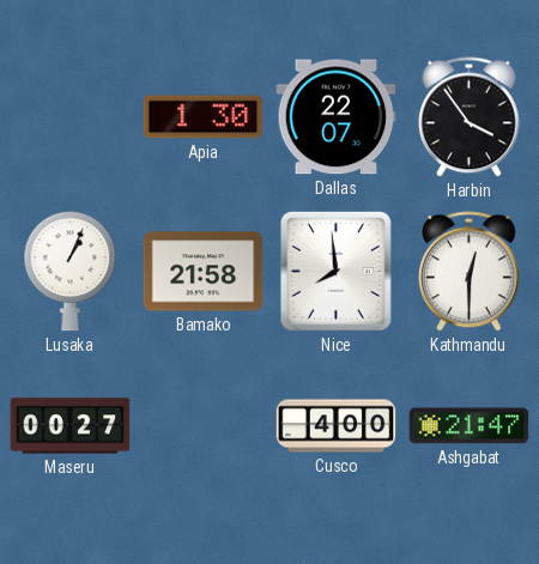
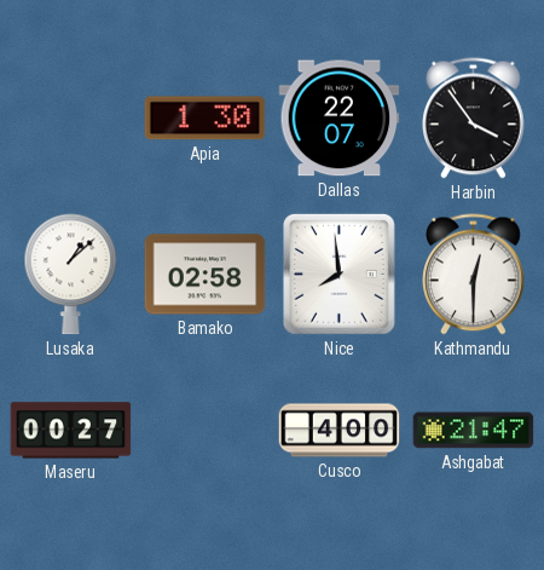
Lusaka: 1:04 -> 1:08
Bamako: 21:58 -> 02:58
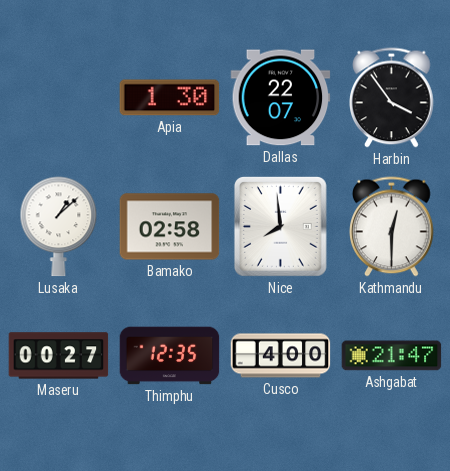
Thimphu: none -> 12:35
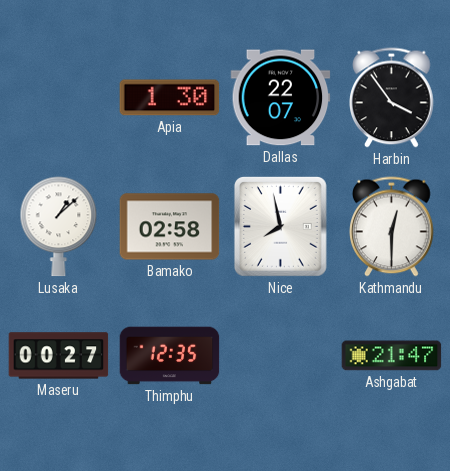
Nice: 7:59 -> 7:58
Cusco: 4:00 -> none
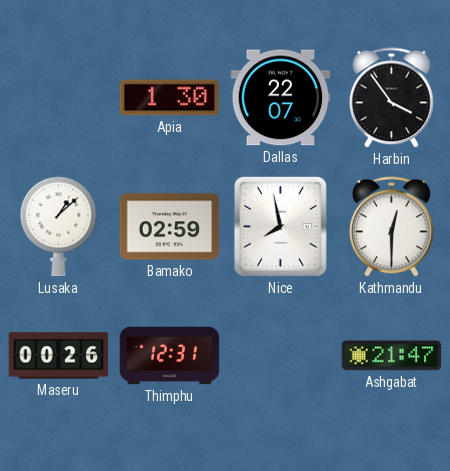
Bamako: 02:58 -> 02:59
Maseru: 00:27 -> 00:26
Thimphu: 12:35 -> 12:31
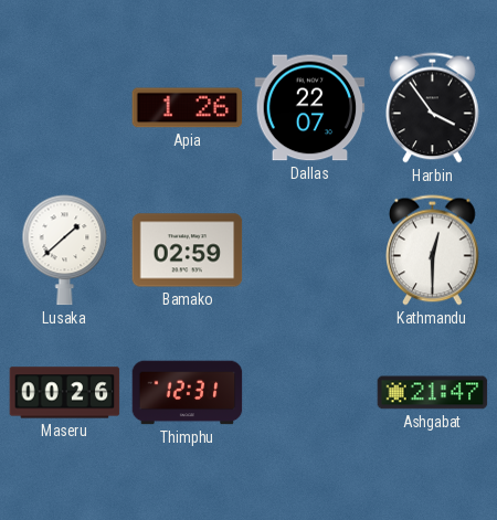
Apia: 1:30 -> 1:26
Lusaka: 1:08 -> 1:38
Nice: 7:58 -> none
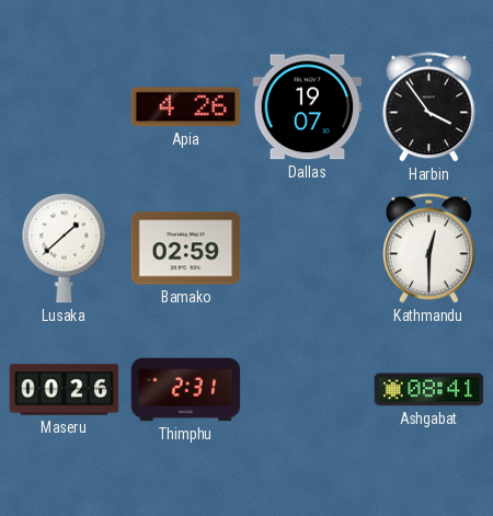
Apia: 1:26 -> 4:26
Dallas: 22:07 -> 19:07
Thimphu: 12:31 -> 2:31
Ashgabat: 21:47 -> 08:41
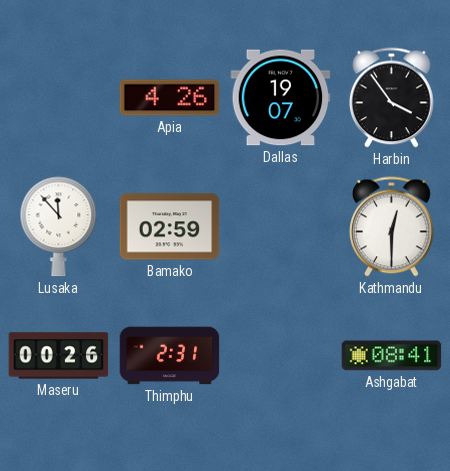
Lusaka: 1:38 -> 11:53
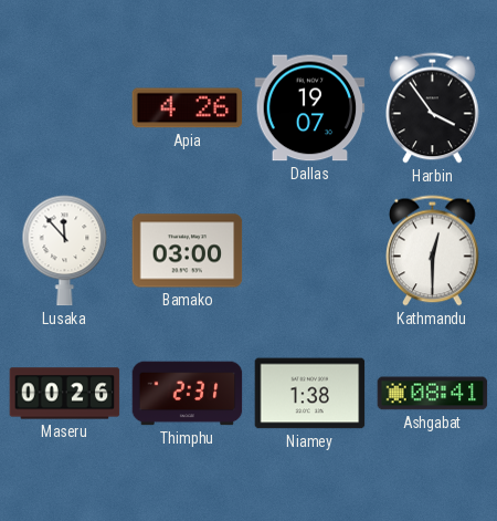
Bamako: 02:59 -> 03:00
Niamey: none -> 1:38
